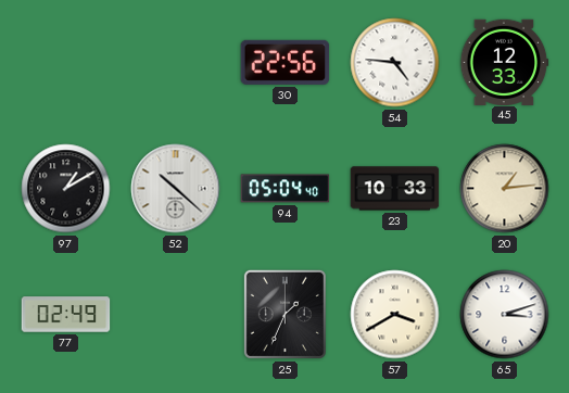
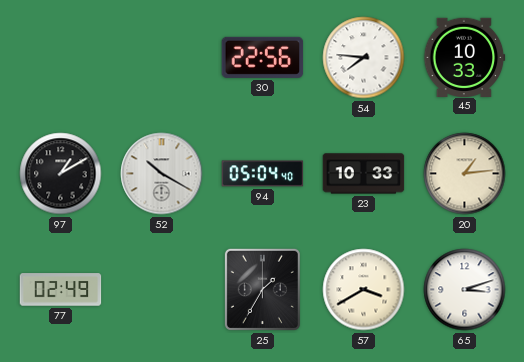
54: 4:46 -> 7:46
45: 12:33 -> 10:33
52: 10:22 -> 10:20
25: 1:34 -> 1:35
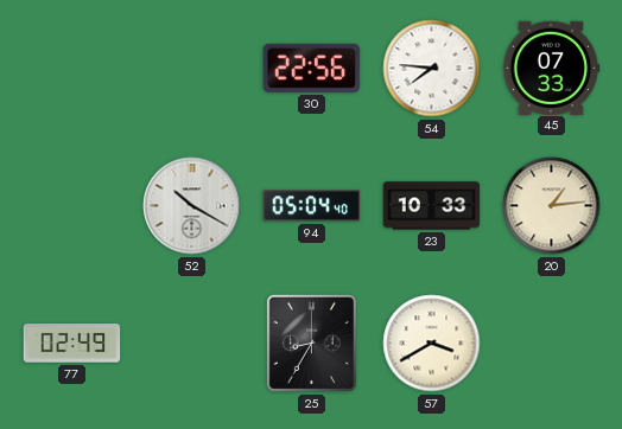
45: 10:33 -> 07:33
97: 1:10 -> none
25: 1:35 -> 8:35
65: 3:12 -> none
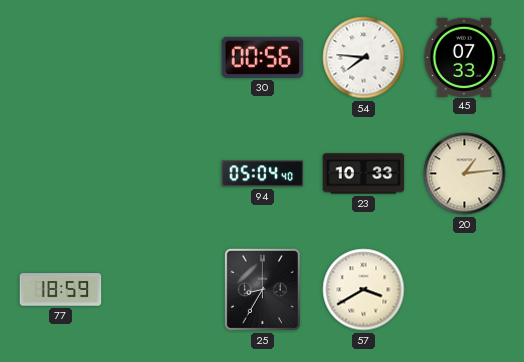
30: 22:56 -> 00:56
52: 10:20 -> none
77: 02:49 -> 18:59
